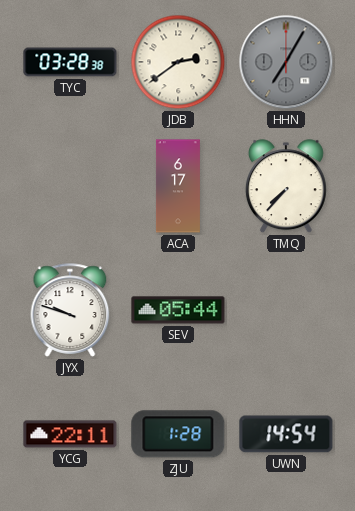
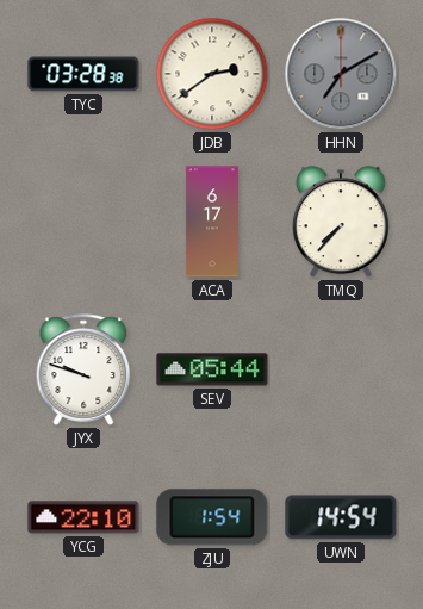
HHN: 7:05 -> 7:10
YCG: 22:11 -> 22:10
ZJU: 1:28 -> 1:54
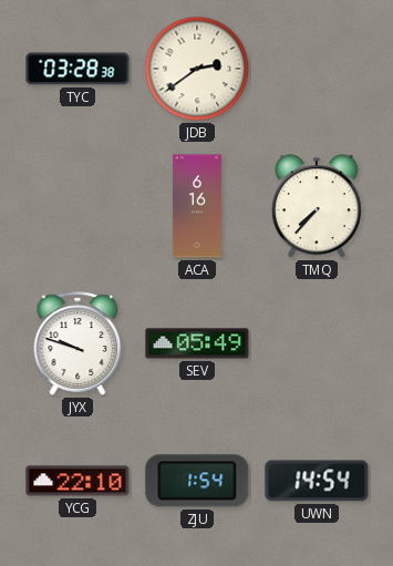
HHN: 7:10 -> none
ACA: 6:17 -> 6:16
SEV: 05:44 -> 05:49
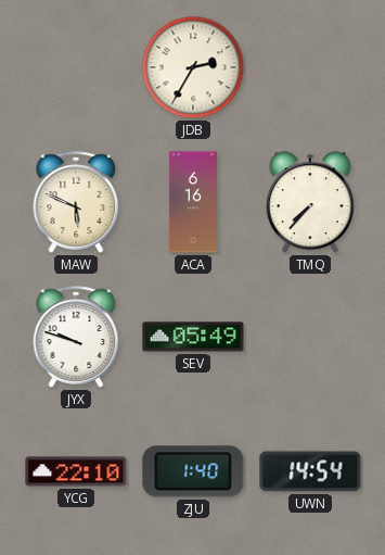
TYC: 03:28 -> none
JDB: 2:39 -> 2:35
MAW: none -> 5:49
ZJU: 1:54 -> 1:40
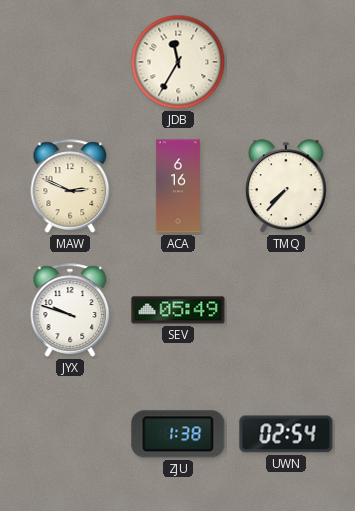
JDB: 2:35 -> 11:35
MAW: 5:49 -> 2:49
YCG: 22:10 -> none
ZJU: 1:40 -> 1:38
UWN: 14:54 -> 02:54
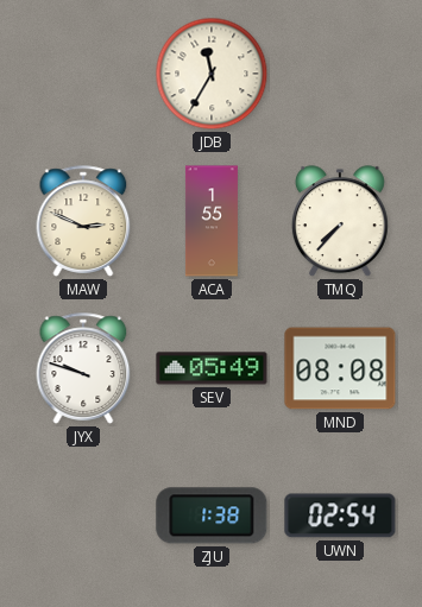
ACA: 6:16 -> 1:55
MND: none -> 08:08
